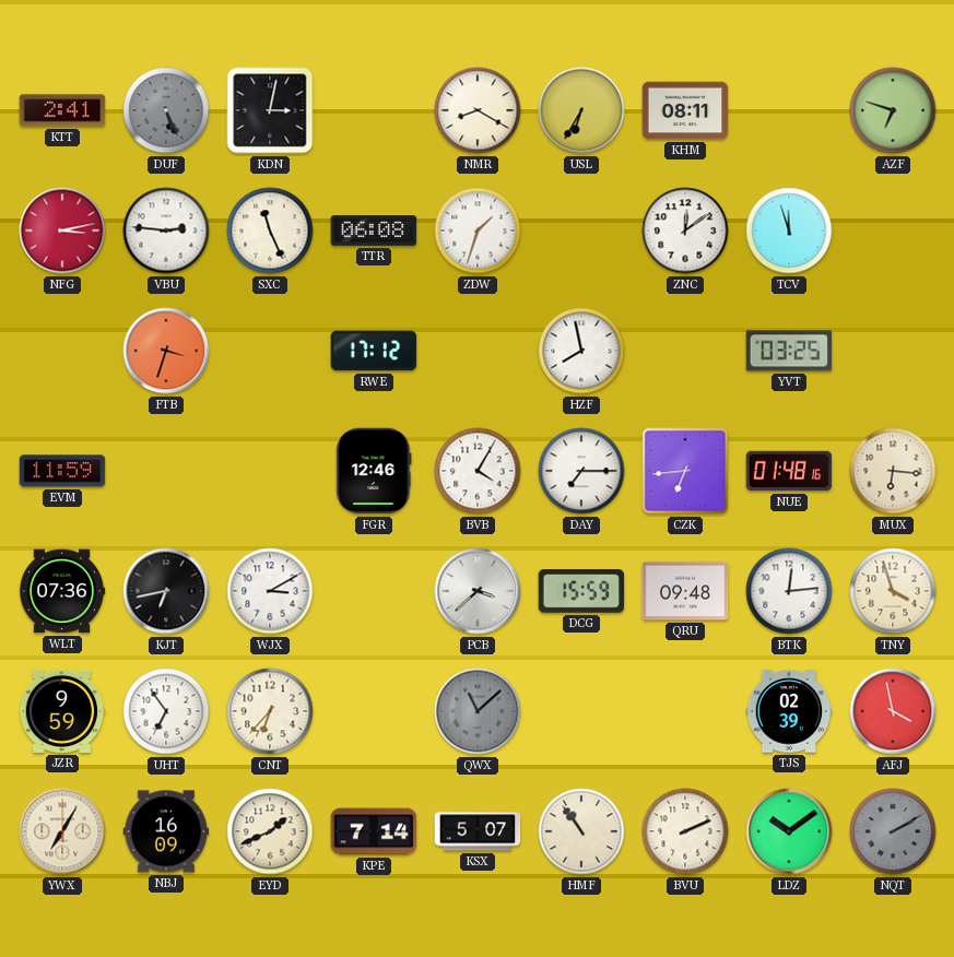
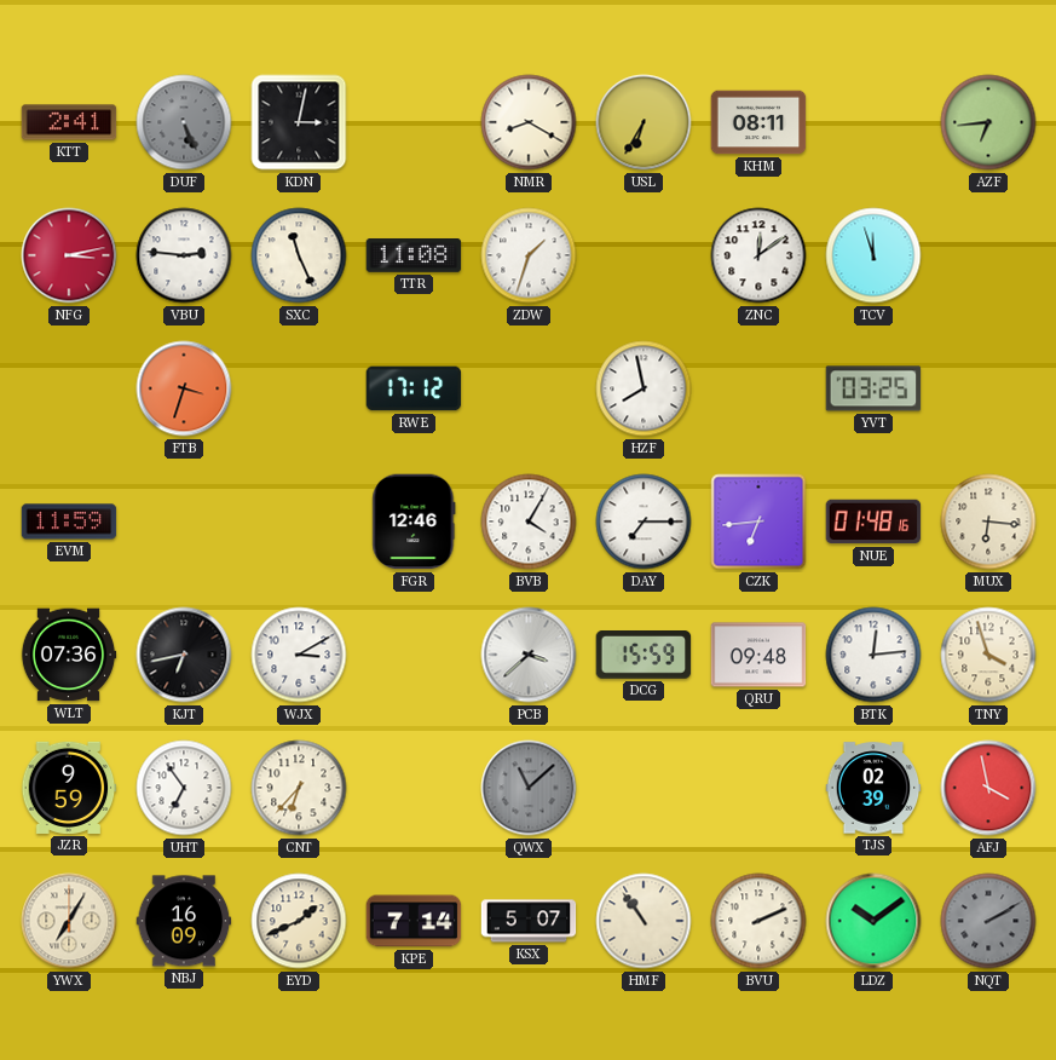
AZF: 6:48 -> 6:44
TTR: 06:08 -> 11:08
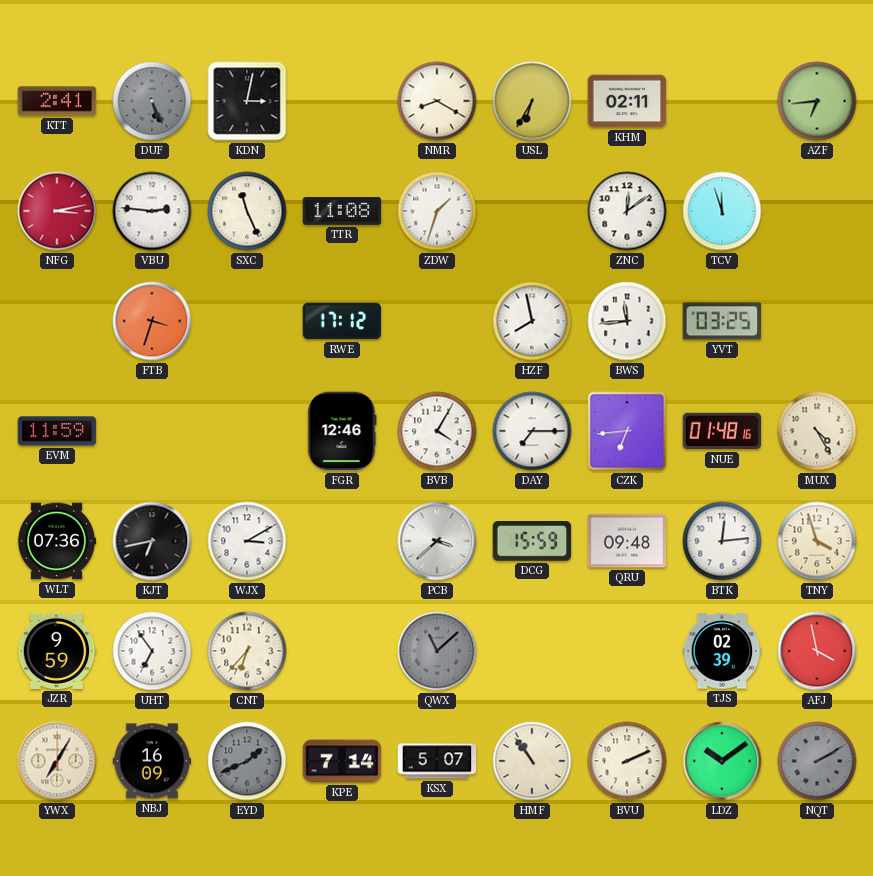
KHM: 08:11 -> 02:11
BWS: none -> 11:44
MUX: 6:16 -> 4:25
EYD dial: cream -> grey
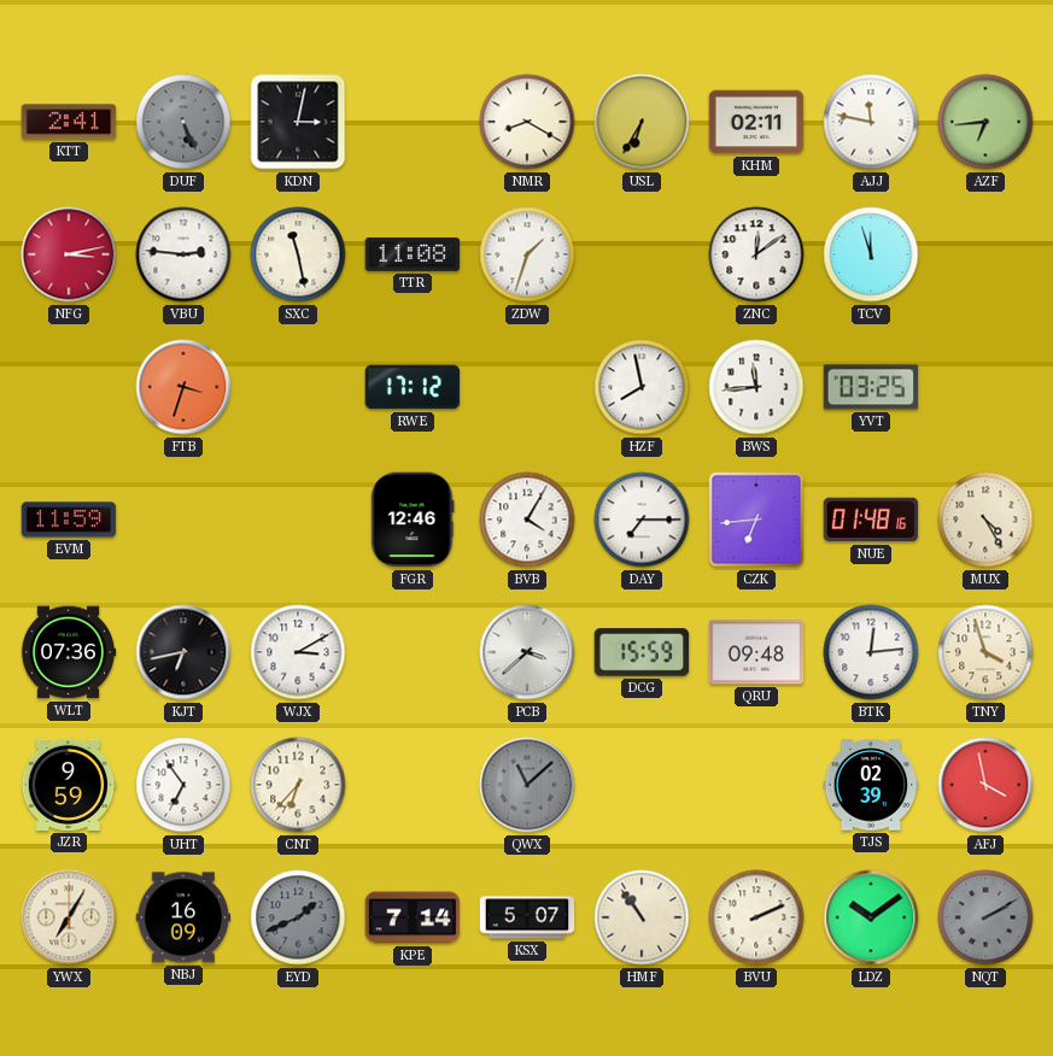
AJJ: none -> 11:47
SXC: 11:26 -> 11:28
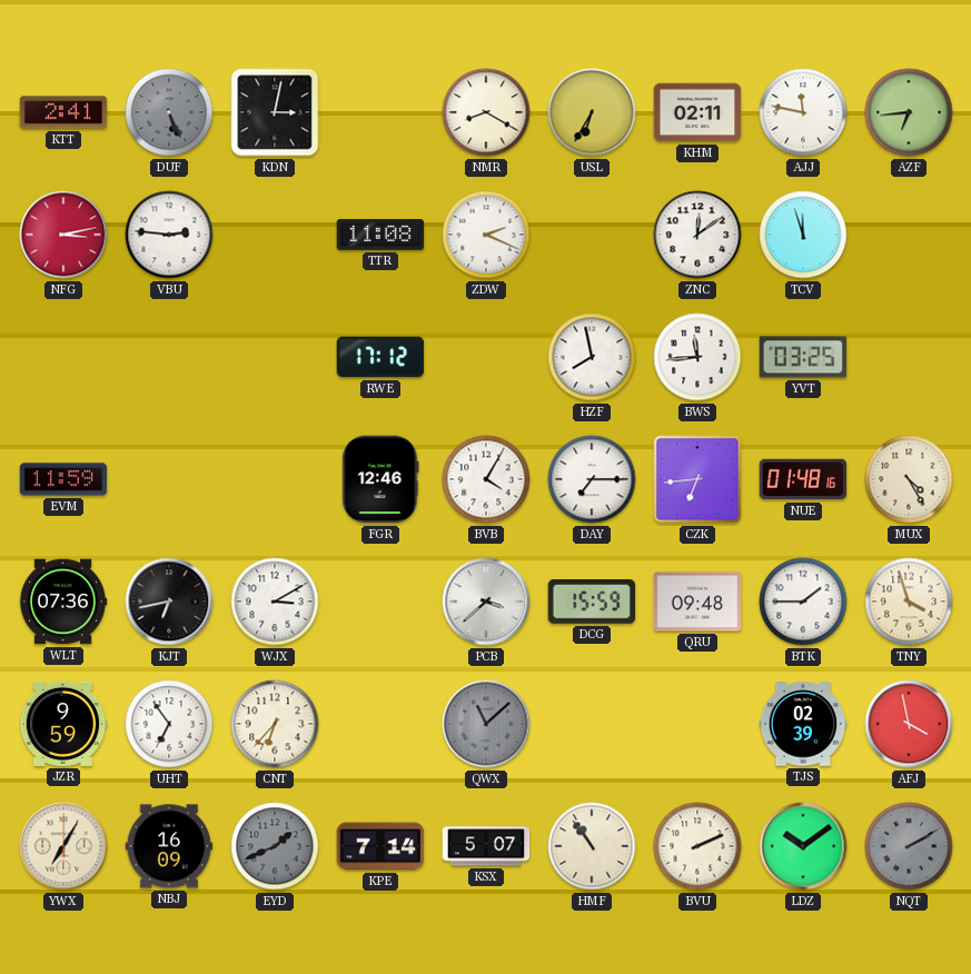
SXC: 11:28 -> none
ZDW: 1:33 -> 2:19
FTB: 3:33 -> none
BTK: 12:14 -> 1:45
